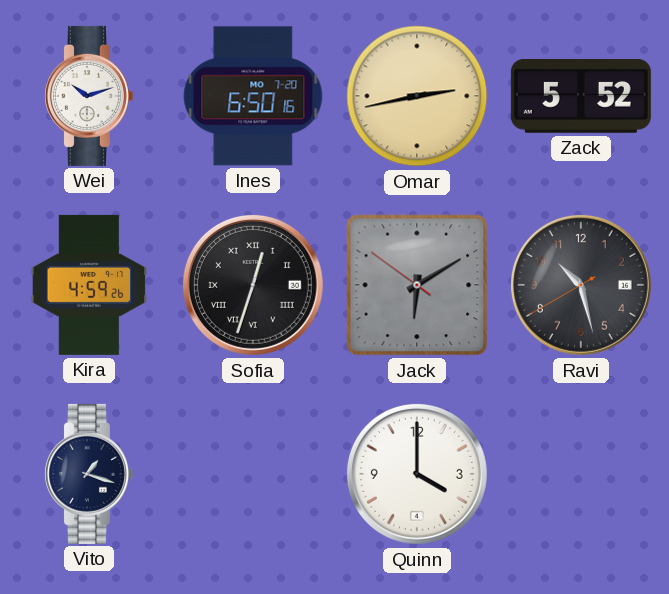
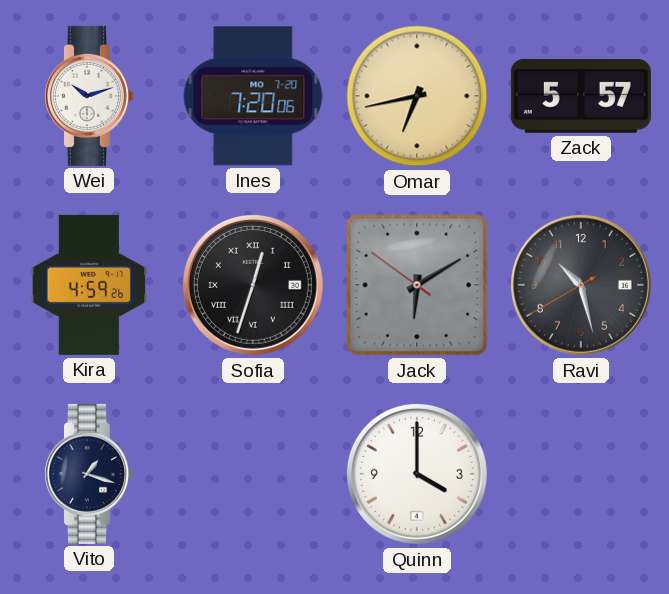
Ines: 6:50 -> 7:20
Omar: 2:43 -> 6:43
Zack: 5:52 -> 5:57
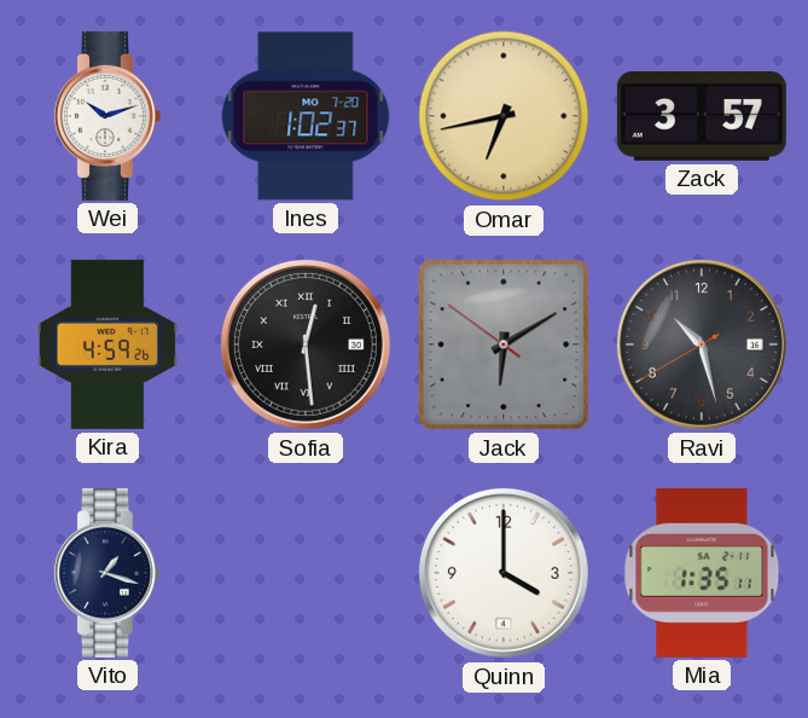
Ines: 7:20 -> 1:02
Zack: 5:57 -> 3:57
Sofia: 12:33 -> 12:29
Mia: none -> 1:35
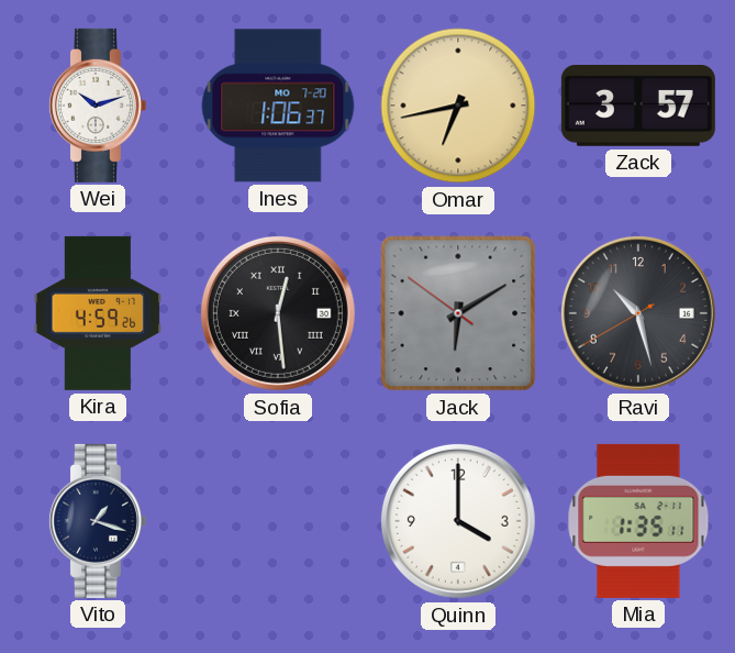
Ines: 1:02 -> 1:06
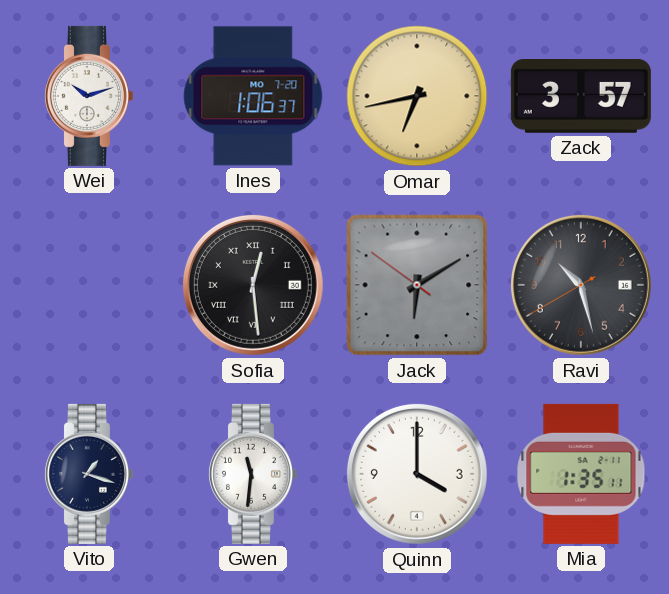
Kira: 4:59 -> none
Gwen: none -> 11:31
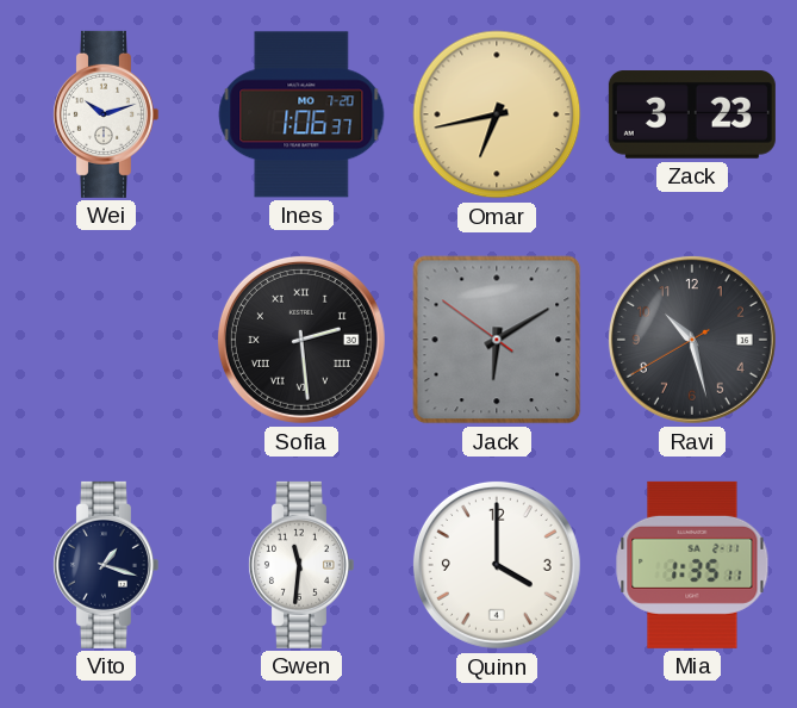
Zack: 3:57 -> 3:23
Sofia: 12:29 -> 2:29
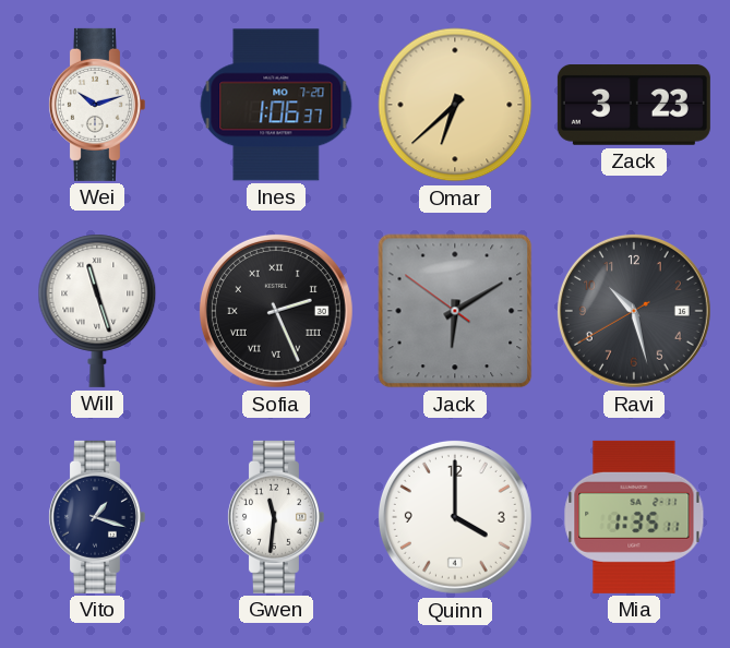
Omar: 6:43 -> 6:38
Will: none -> 11:27
Sofia: 2:29 -> 2:26
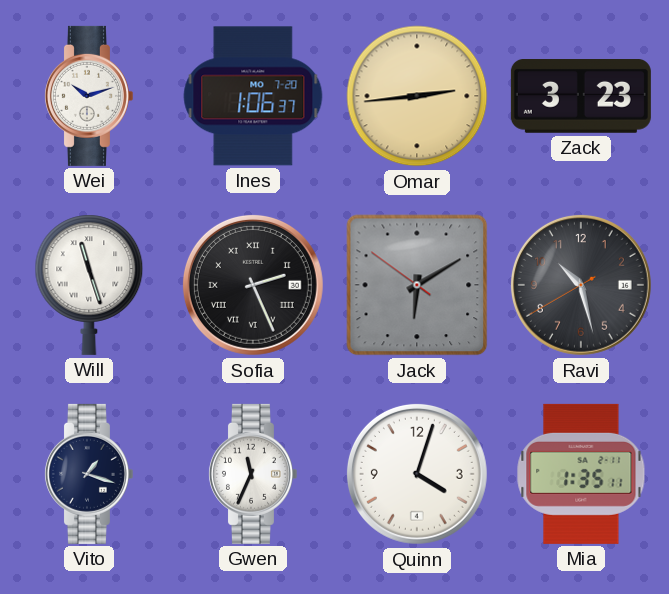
Omar: 6:38 -> 2:44
Gwen: 11:31 -> 11:34
Quinn: 4:00 -> 4:03
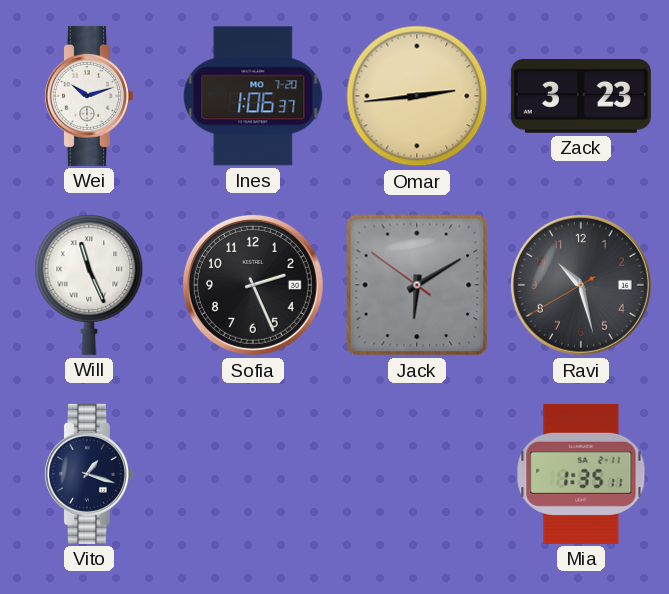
Will: 11:27 -> 11:26
Sofia numerals: Roman -> Arabic
Gwen: 11:34 -> none
Quinn: 4:03 -> none
